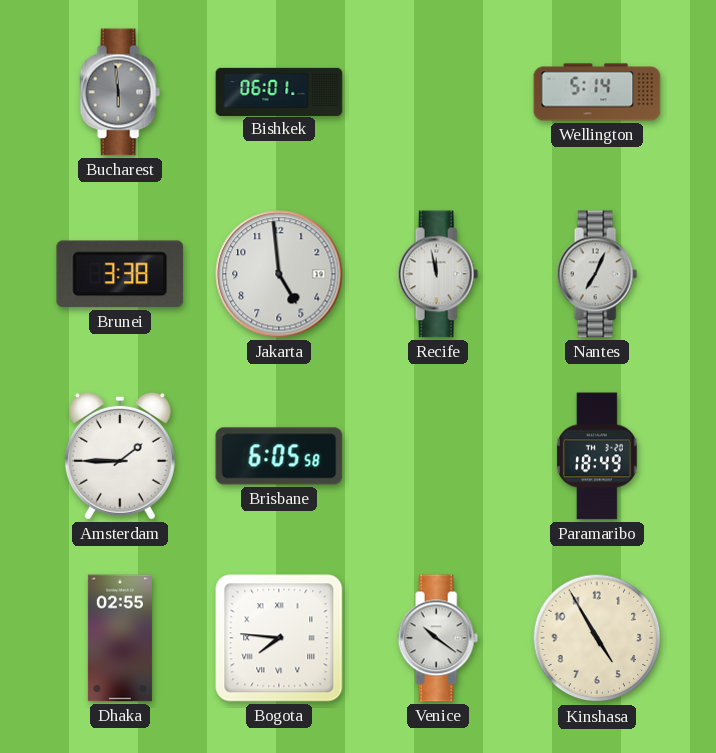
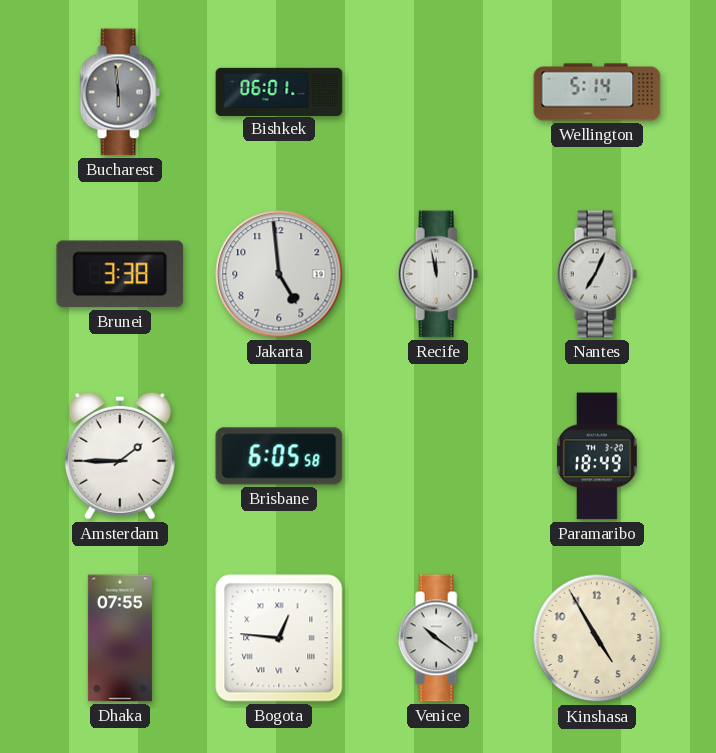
Dhaka: 02:55 -> 07:55
Bogota: 7:46 -> 12:46
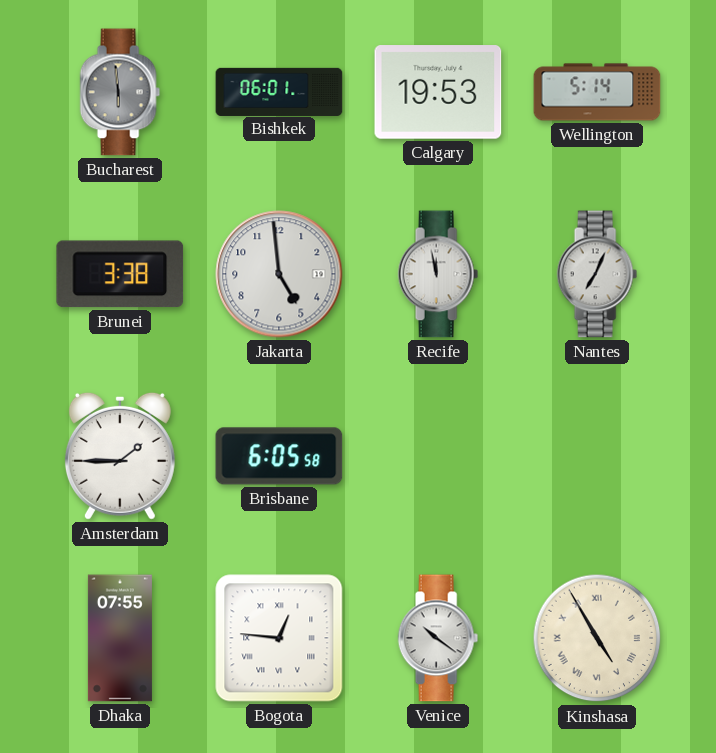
Calgary: none -> 19:53
Paramaribo: 18:49 -> none
Kinshasa numerals: Arabic -> Roman
